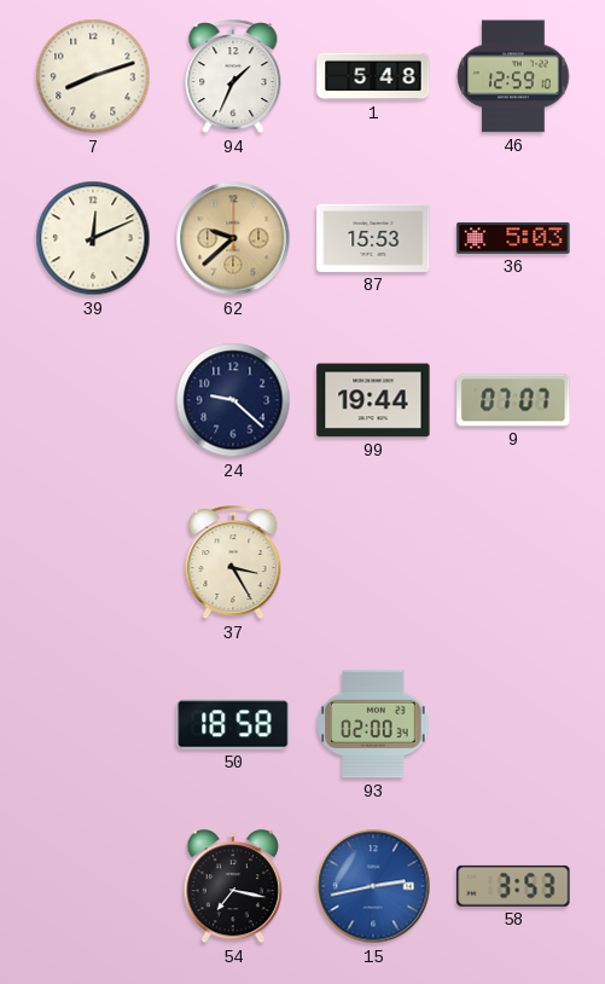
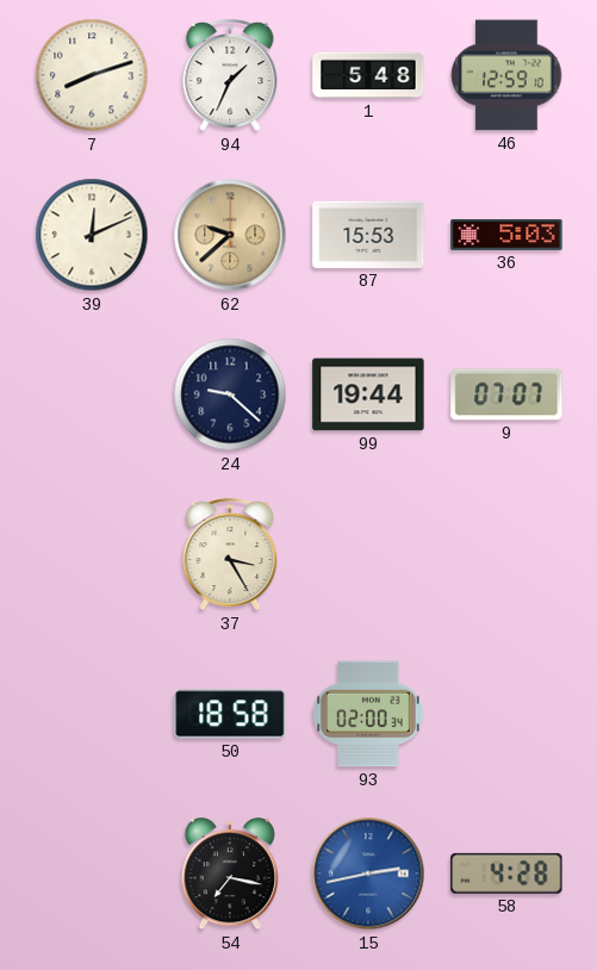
58: 3:53 -> 4:28
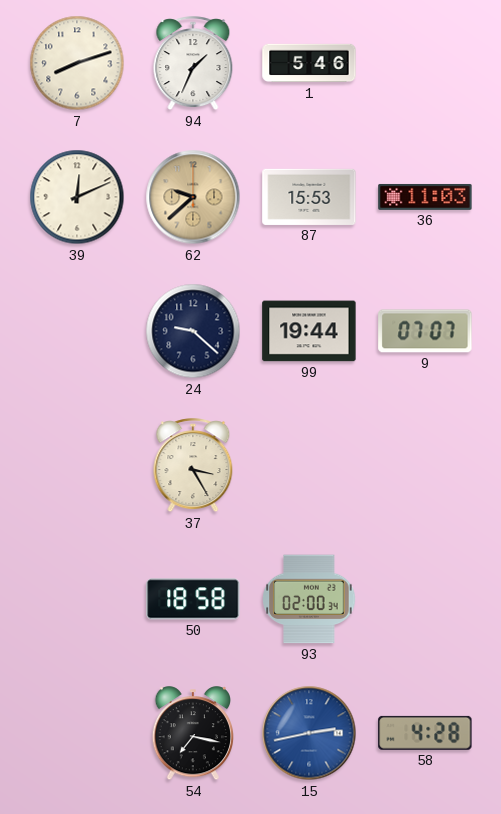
1: 5:48 -> 5:46
46: 12:59 -> none
36: 5:03 -> 11:03
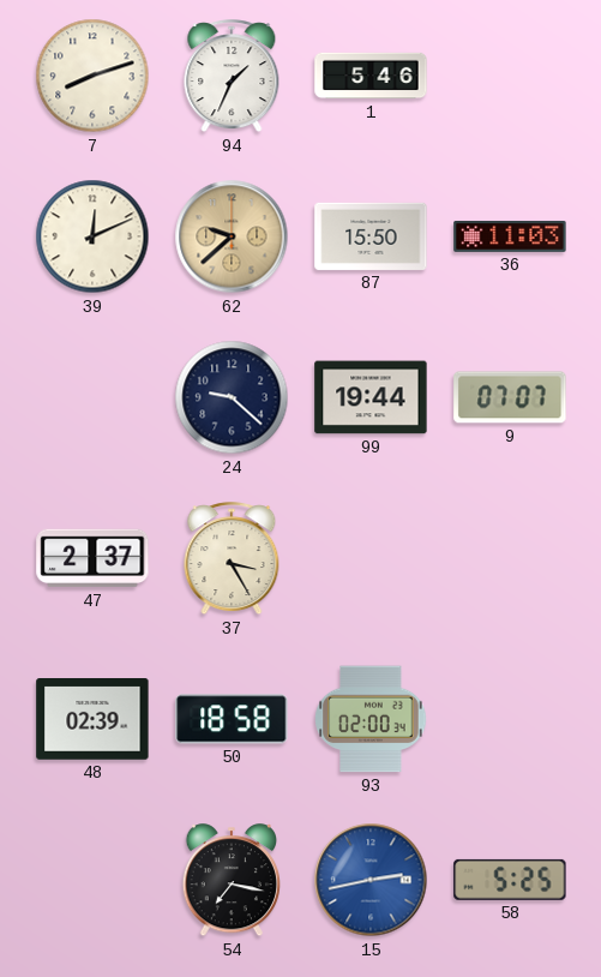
87: 15:53 -> 15:50
47: none -> 2:37
48: none -> 02:39
58: 4:28 -> 5:25
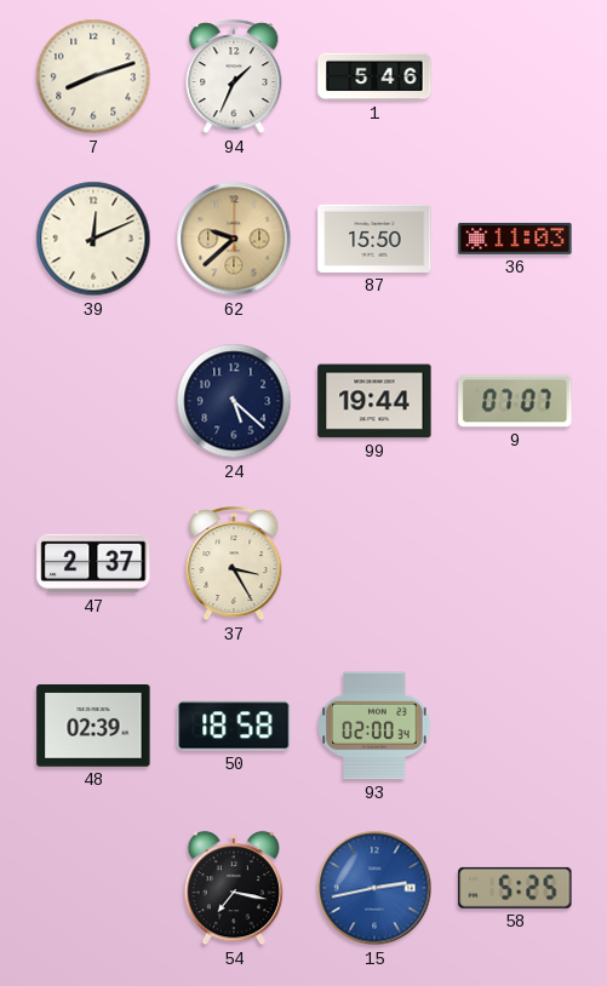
24: 9:22 -> 5:22
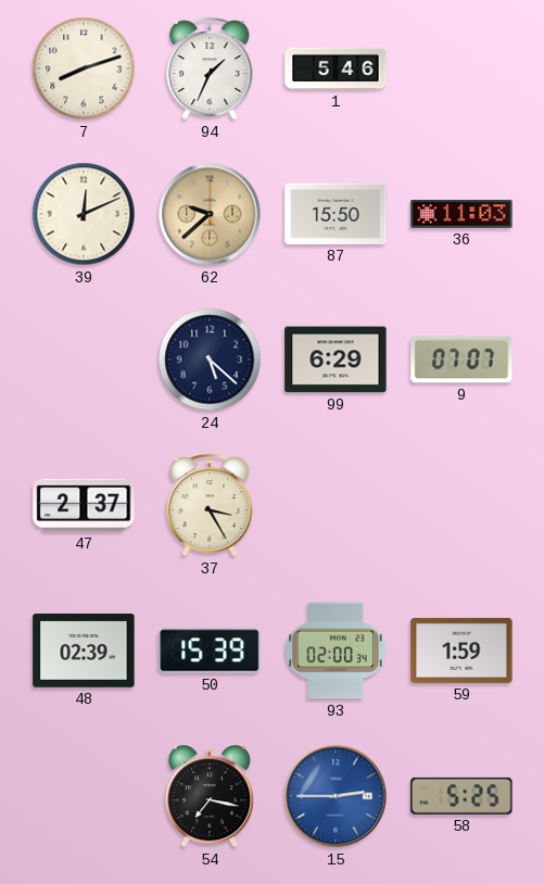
99: 19:44 -> 6:29
50: 18:58 -> 15:39
59: none -> 1:59
15: 2:43 -> 2:45
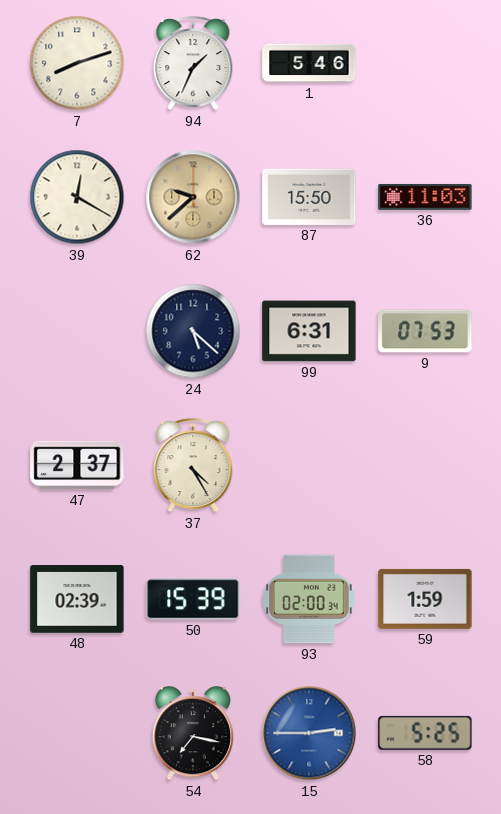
39: 12:11 -> 12:20
99: 6:29 -> 6:31
9: 07:07 -> 07:53
37: 3:25 -> 4:25
